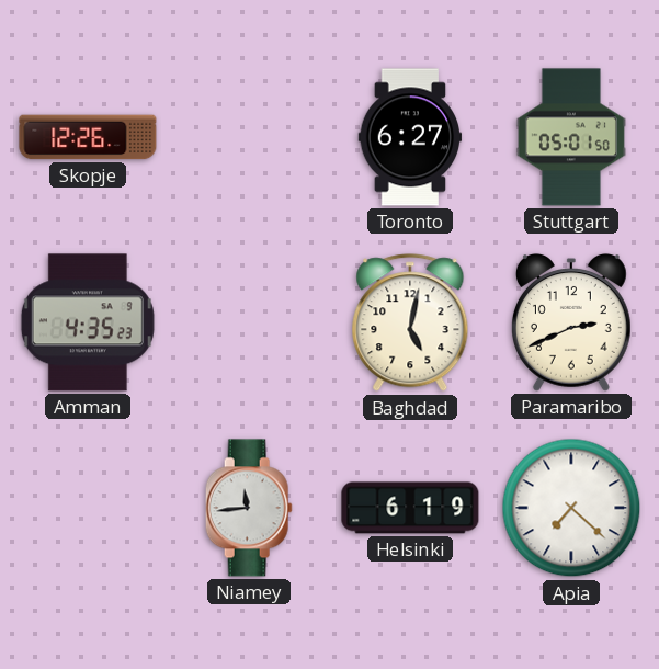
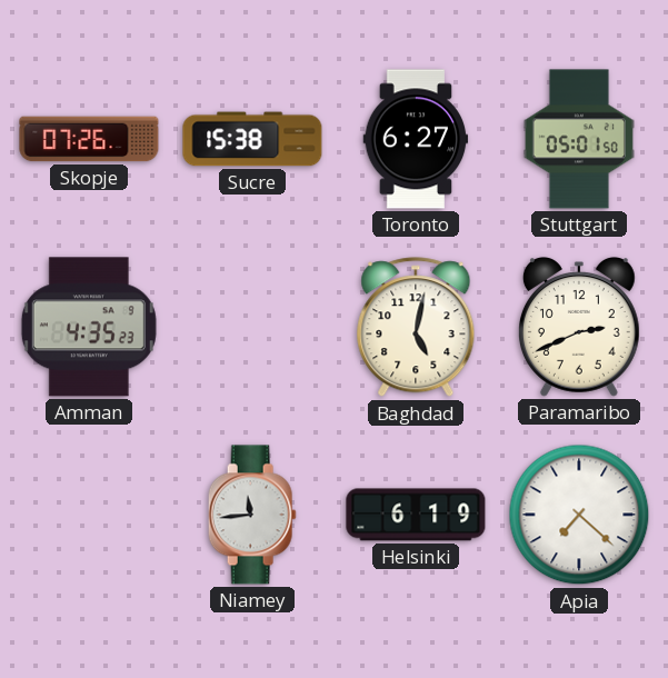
Skopje: 12:26 -> 07:26
Sucre: none -> 15:38
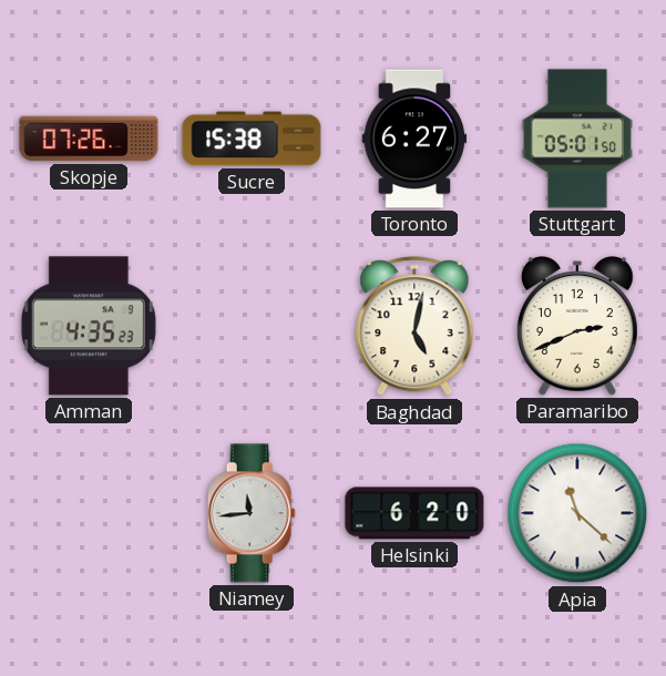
Helsinki: 6:19 -> 6:20
Apia: 7:22 -> 11:22
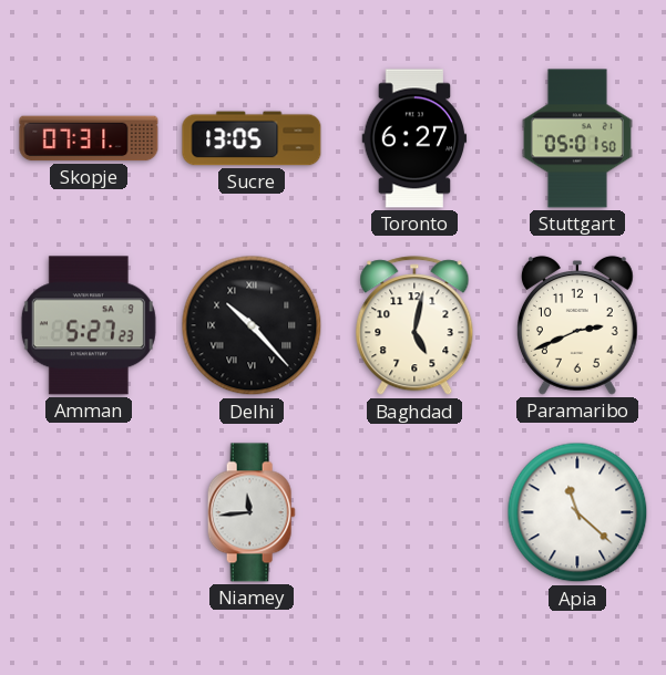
Skopje: 07:26 -> 07:31
Sucre: 15:38 -> 13:05
Amman: 4:35 -> 5:27
Delhi: none -> 10:23
Helsinki: 6:20 -> none
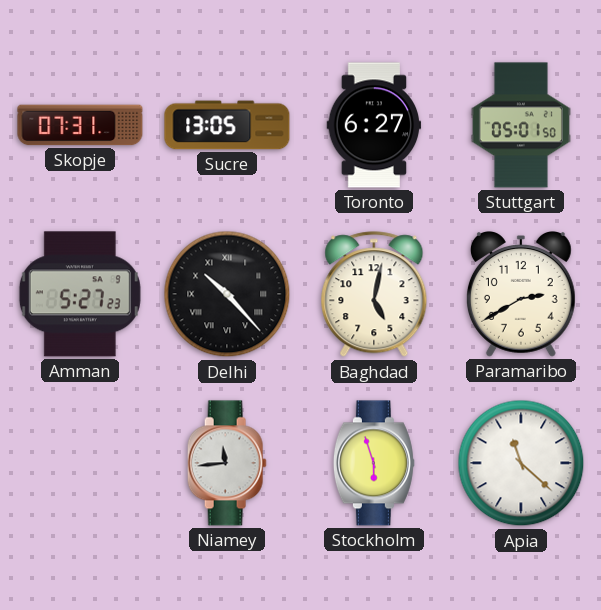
Paramaribo: 2:41 -> 2:40
Stockholm: none -> 5:57
